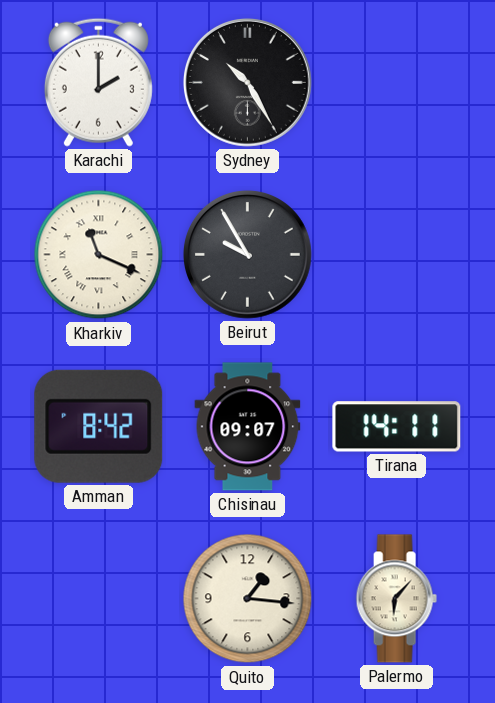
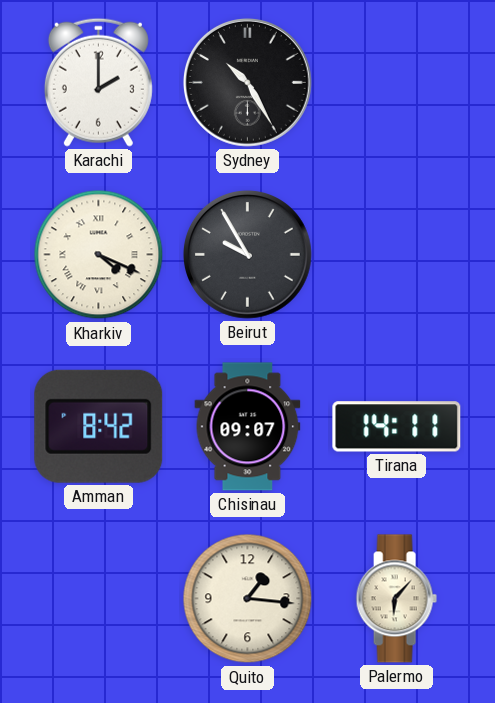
Kharkiv: 11:19 -> 4:19
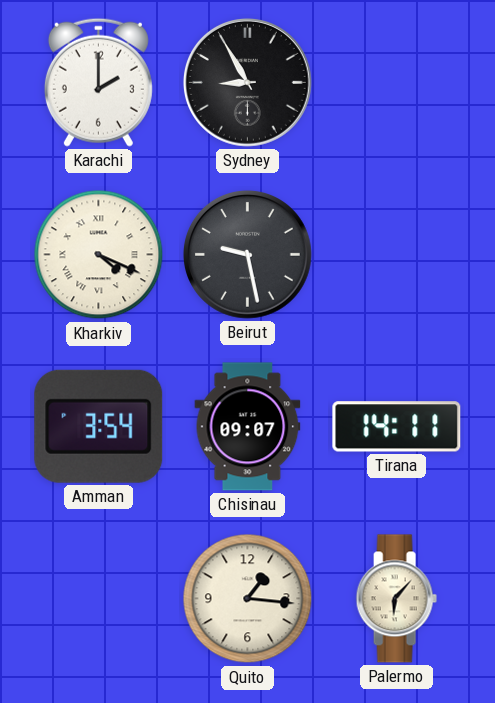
Sydney: 10:25 -> 8:55
Beirut: 9:55 -> 9:28
Amman: 8:42 -> 3:54
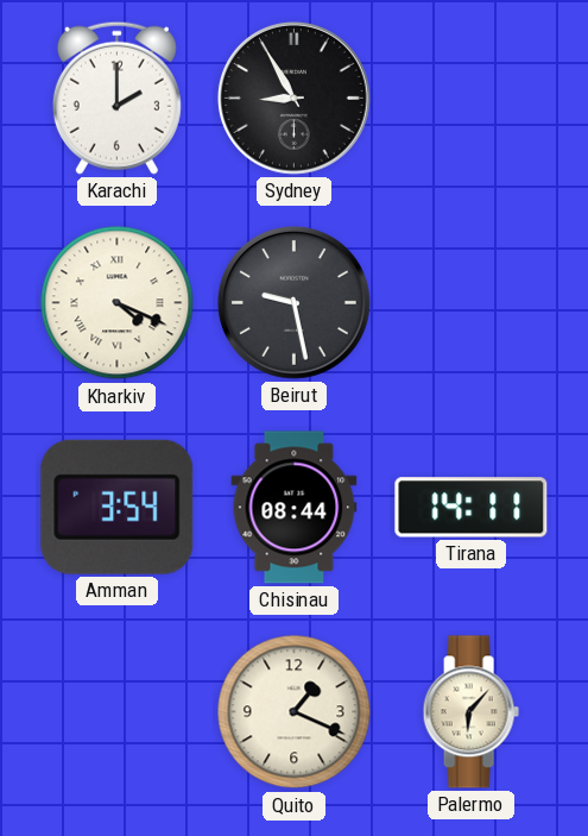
Chisinau: 09:07 -> 08:44
Quito: 1:16 -> 1:19
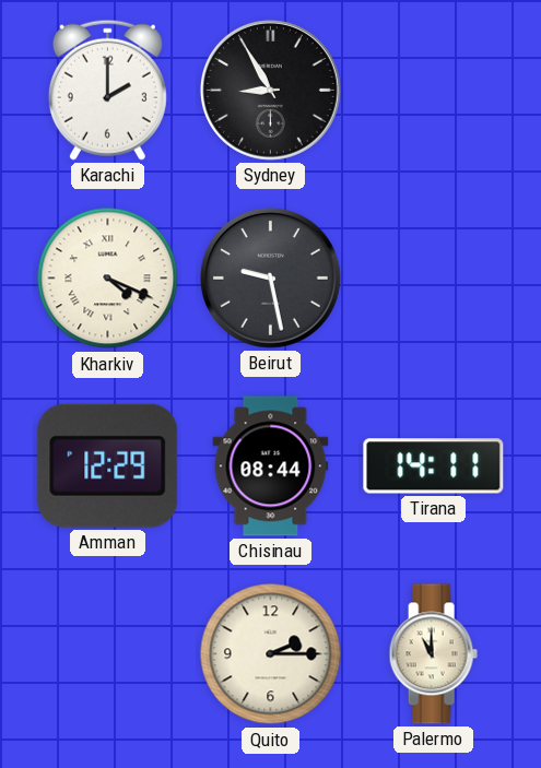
Amman: 3:54 -> 12:29
Quito: 1:19 -> 2:15
Palermo: 6:07 -> 11:00
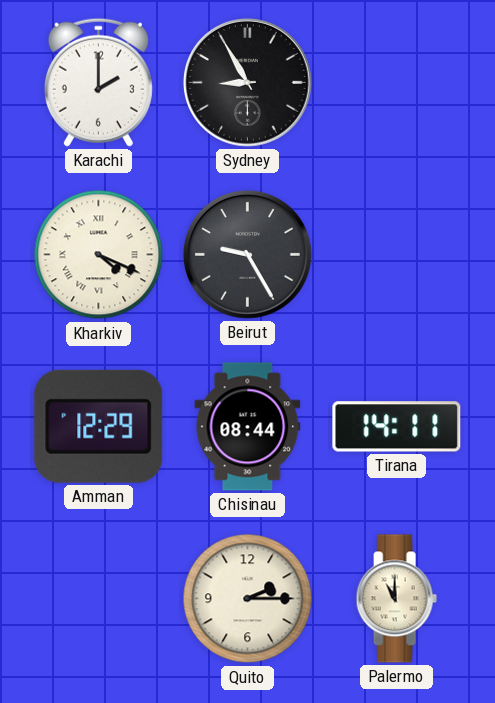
Beirut: 9:28 -> 9:25
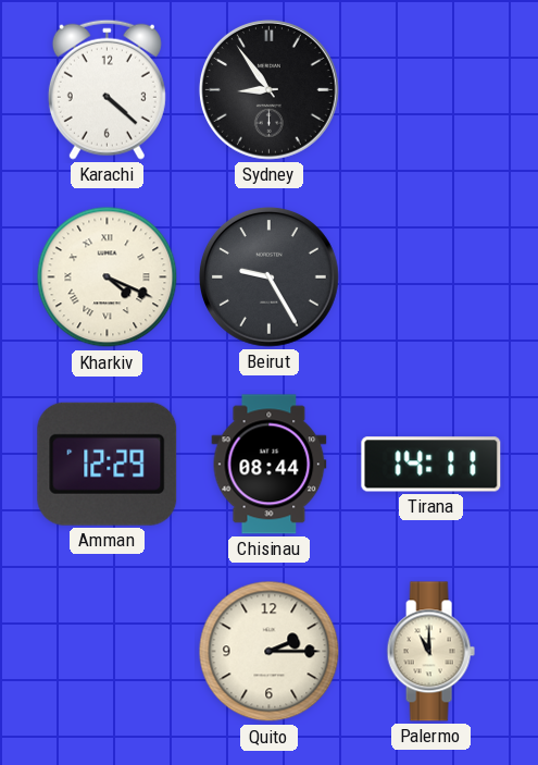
Karachi: 2:00 -> 4:22
Sydney: 8:55 -> 8:54
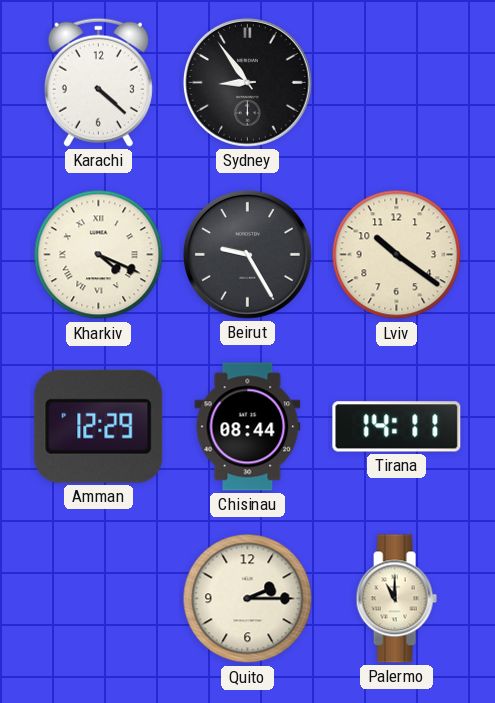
Lviv: none -> 10:21
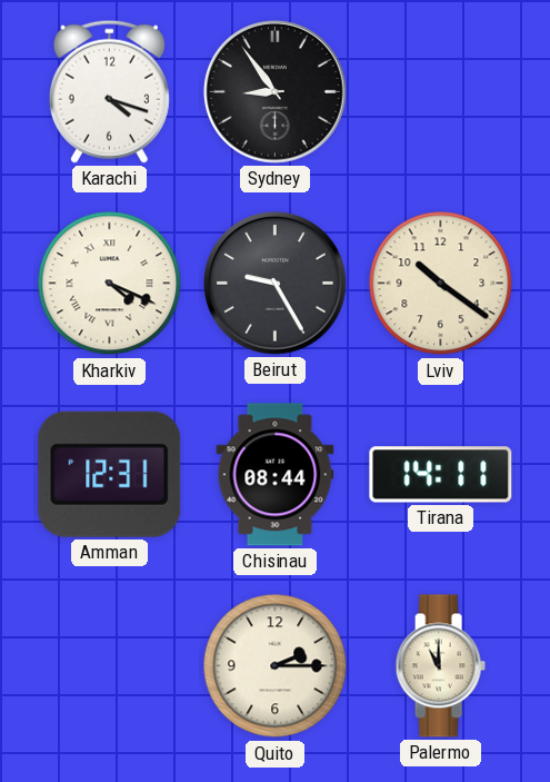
Karachi: 4:22 -> 4:18
Amman: 12:29 -> 12:31
